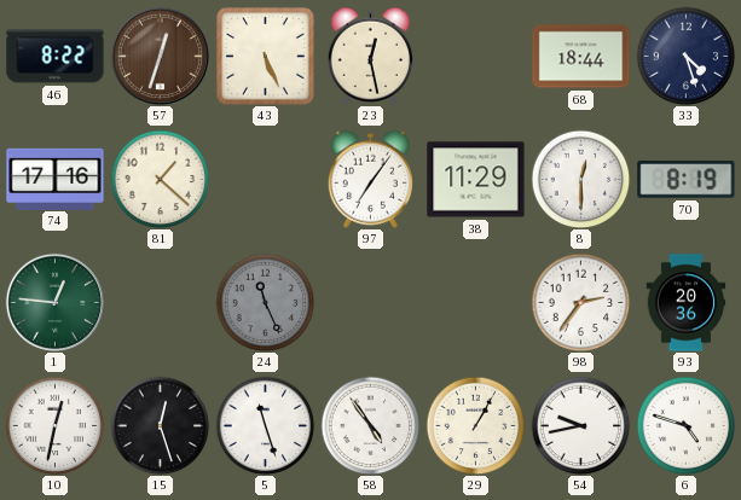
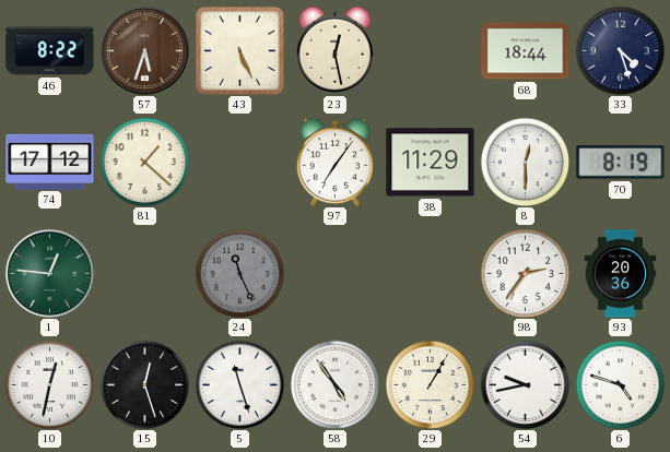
57: 12:33 -> 5:33
74: 17:16 -> 17:12
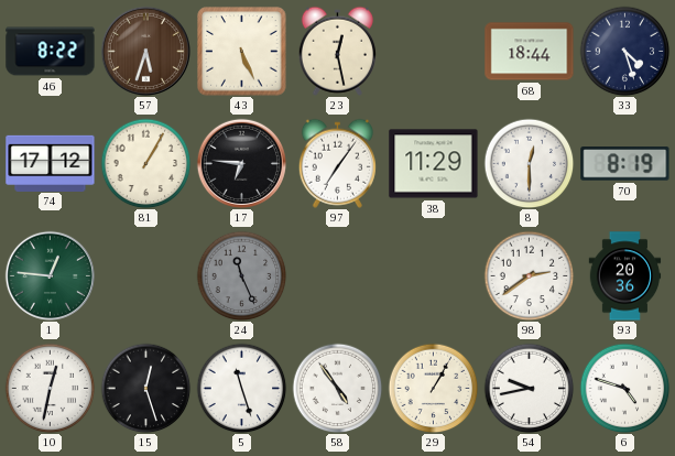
81: 1:22 -> 1:05
17: none -> 6:46
98: 2:36 -> 2:39
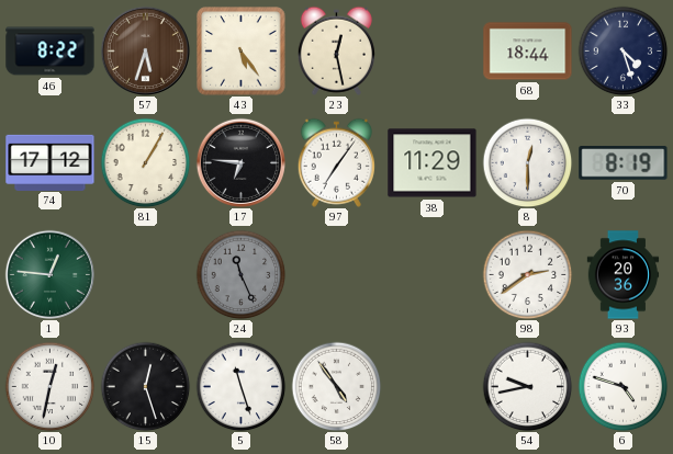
43: 5:26 -> 5:24
29: 1:05 -> none
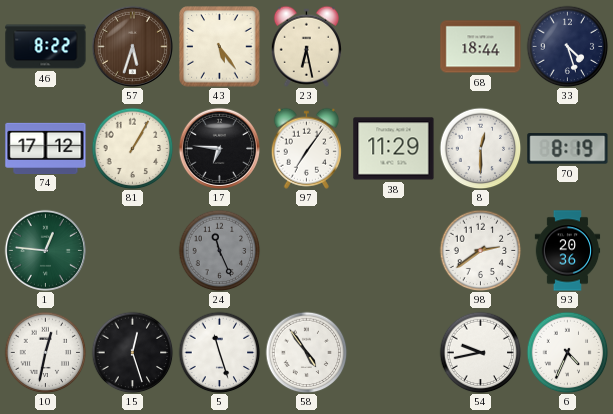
23: 12:28 -> 6:28
6: 4:48 -> 4:34
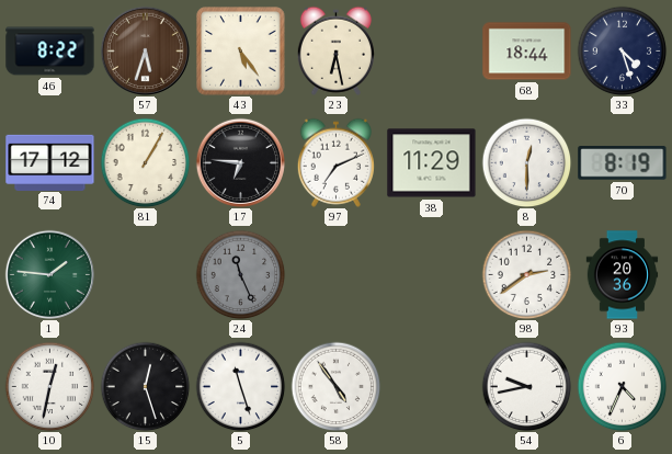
97: 7:06 -> 7:11
1: 12:46 -> 1:46
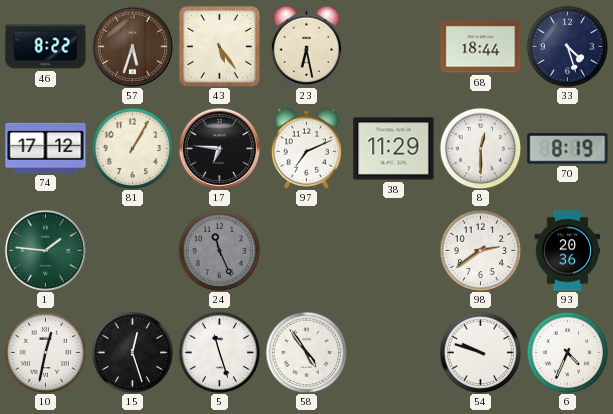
54: 9:43 -> 9:48
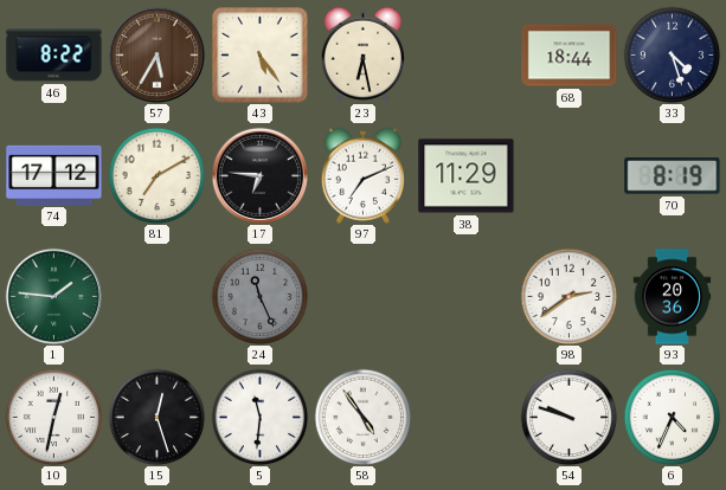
57: 5:33 -> 5:35
81: 1:05 -> 7:10
8: 12:30 -> none
5: 11:27 -> 11:31
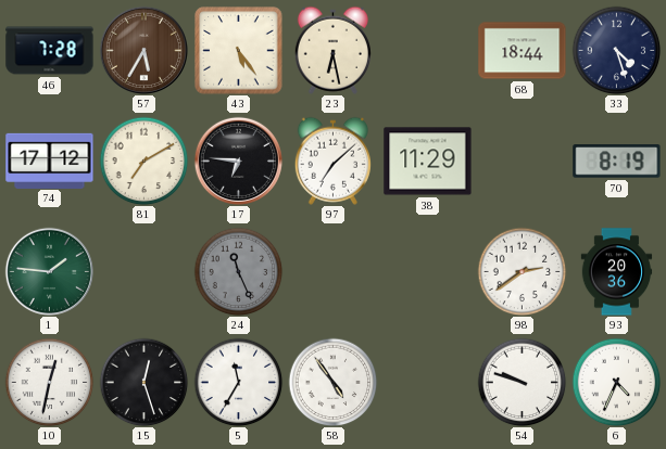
46: 8:22 -> 7:28
97: 7:11 -> 7:08
5: 11:31 -> 11:35
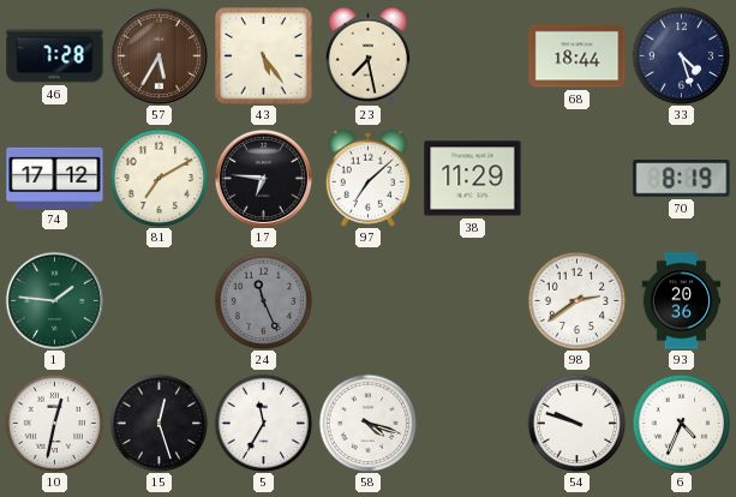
23: 6:28 -> 7:28
58: 4:54 -> 4:18
